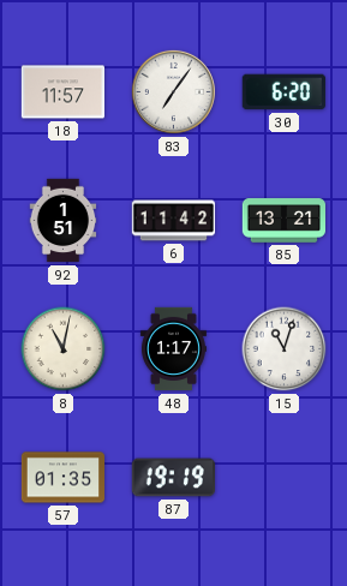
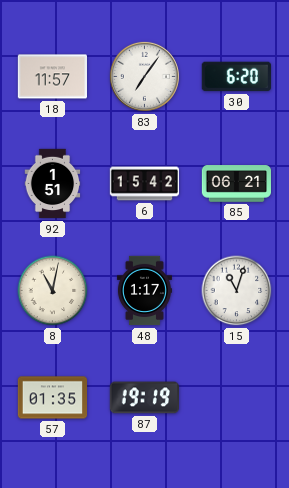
6: 11:42 -> 15:42
85: 13:21 -> 06:21
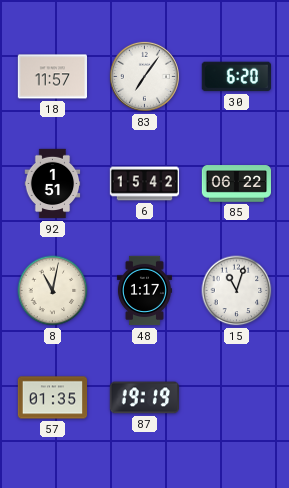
85: 06:21 -> 06:22
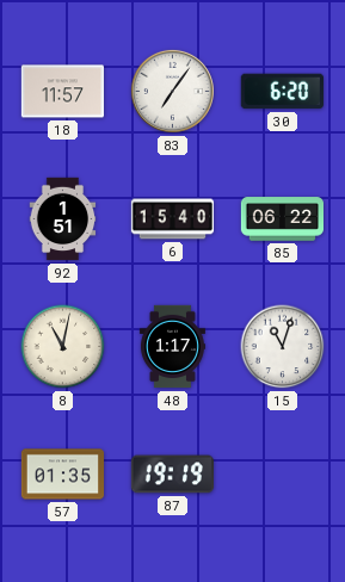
6: 15:42 -> 15:40
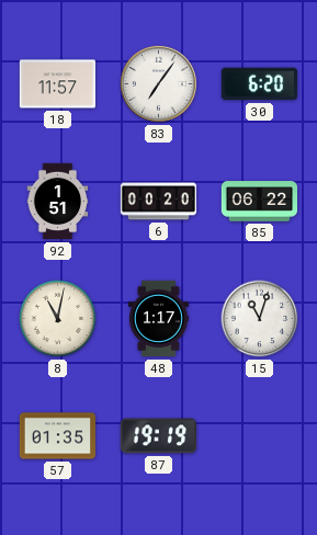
6: 15:40 -> 00:20
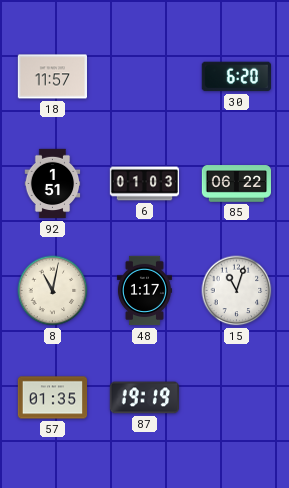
83: 7:06 -> none
6: 00:20 -> 01:03
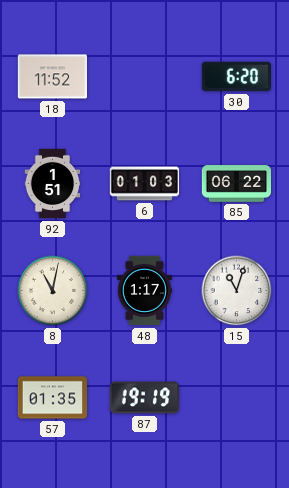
18: 11:57 -> 11:52
